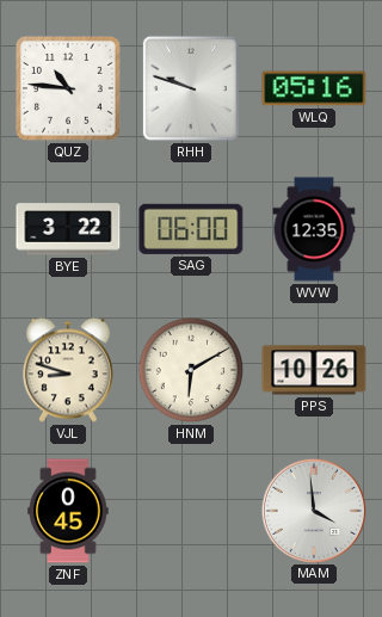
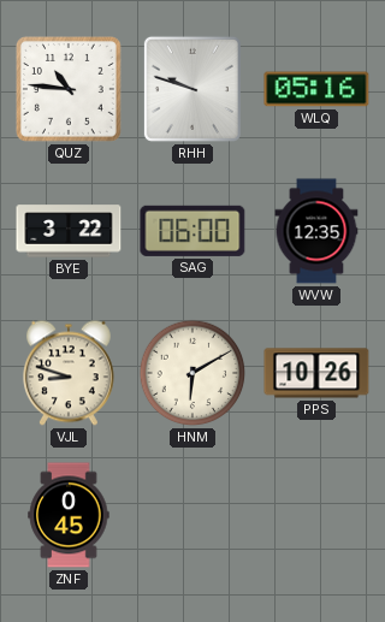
MAM: 3:59 -> none
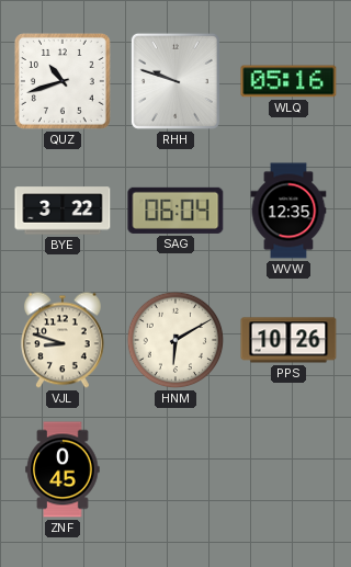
QUZ: 10:46 -> 10:42
SAG: 06:00 -> 06:04
